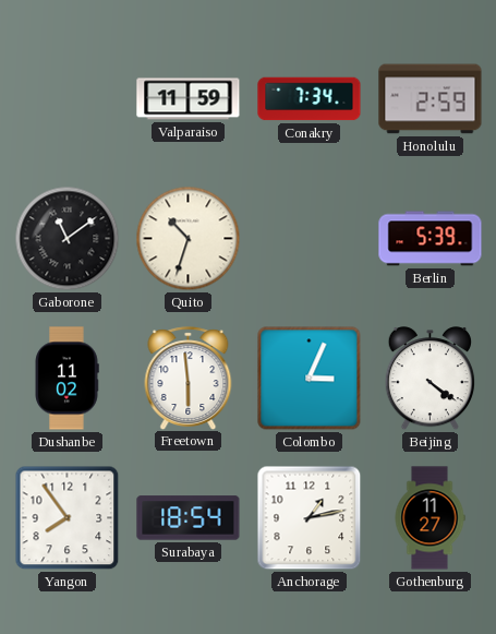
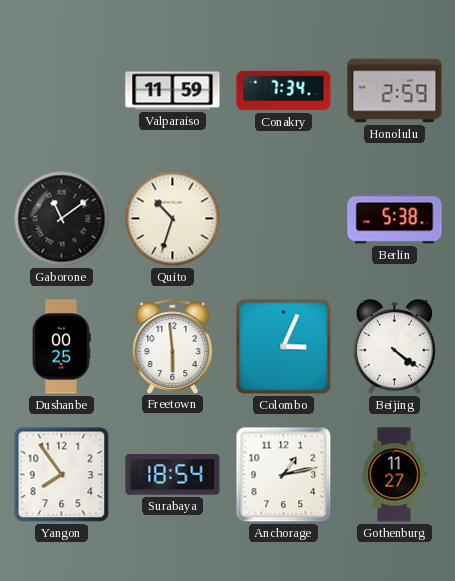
Berlin: 5:39 -> 5:38
Dushanbe: 11:02 -> 00:25
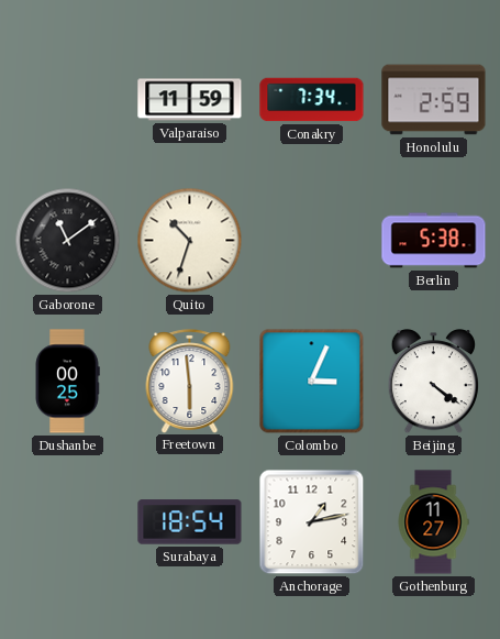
Yangon: 7:54 -> none
